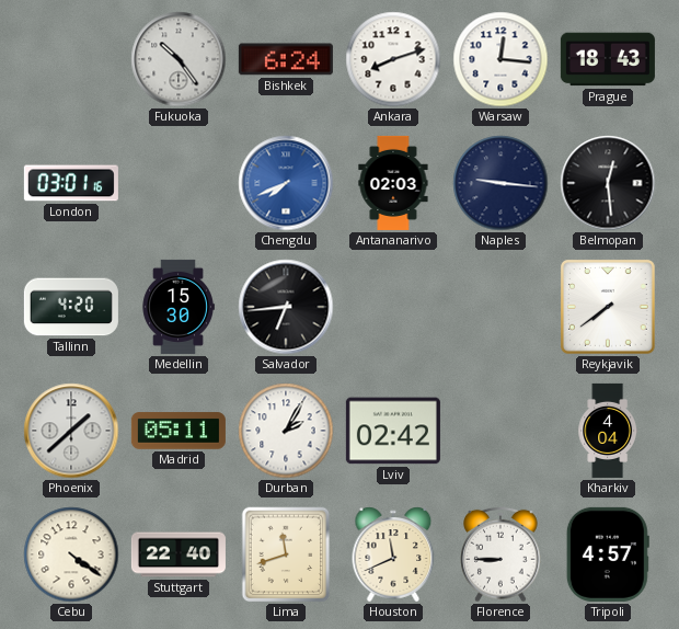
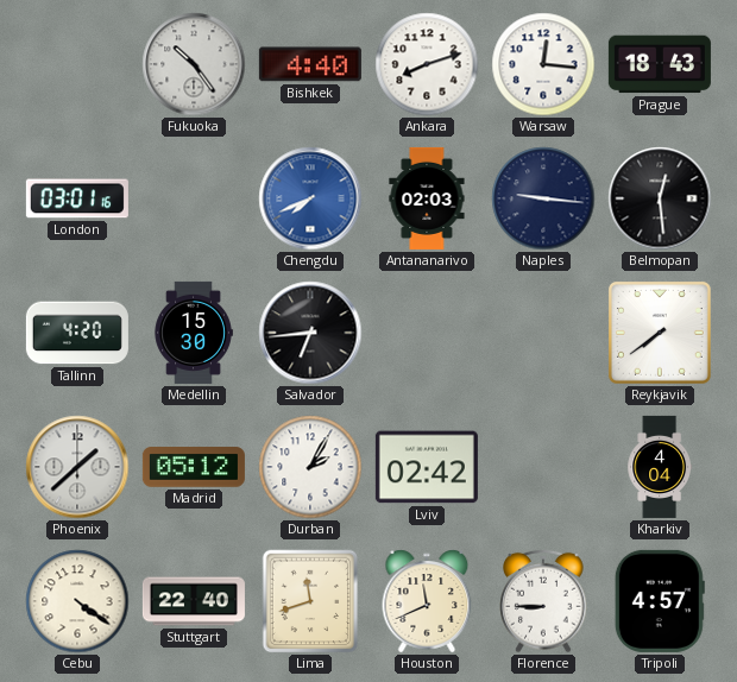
Bishkek: 6:24 -> 4:40
Madrid: 05:11 -> 05:12
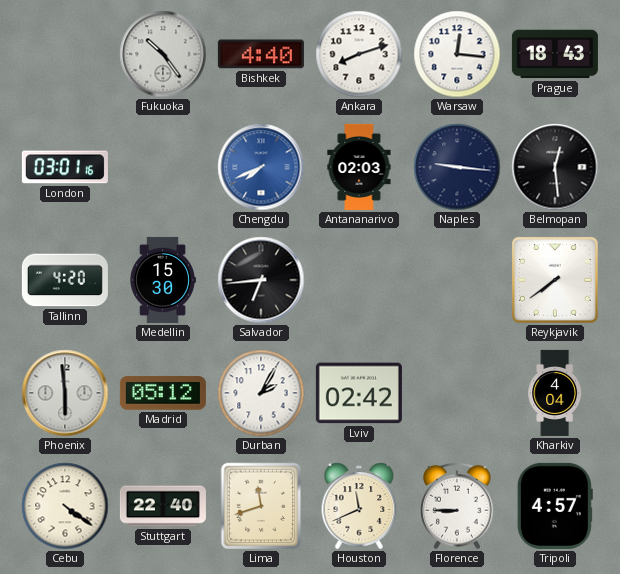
Phoenix: 1:38 -> 5:59
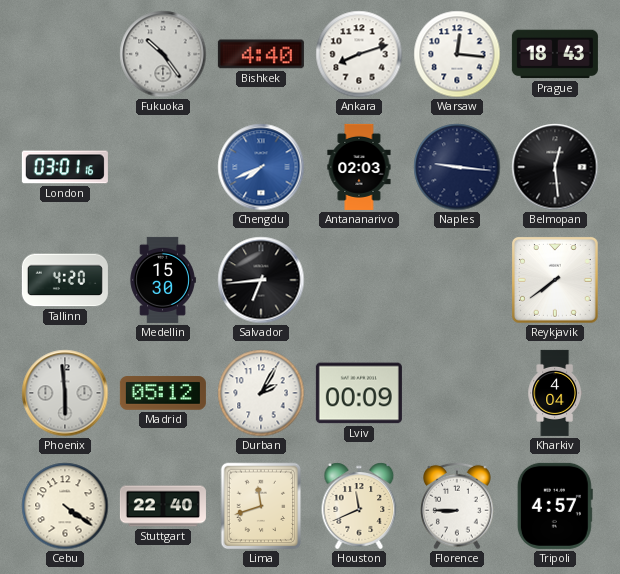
Lviv: 02:42 -> 00:09
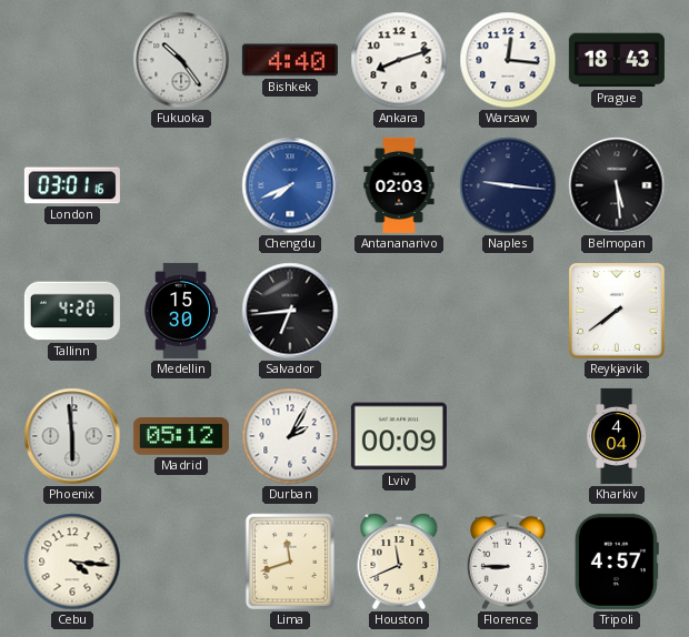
Belmopan: 12:29 -> 5:29
Cebu: 4:21 -> 4:16
Stuttgart: 22:40 -> none
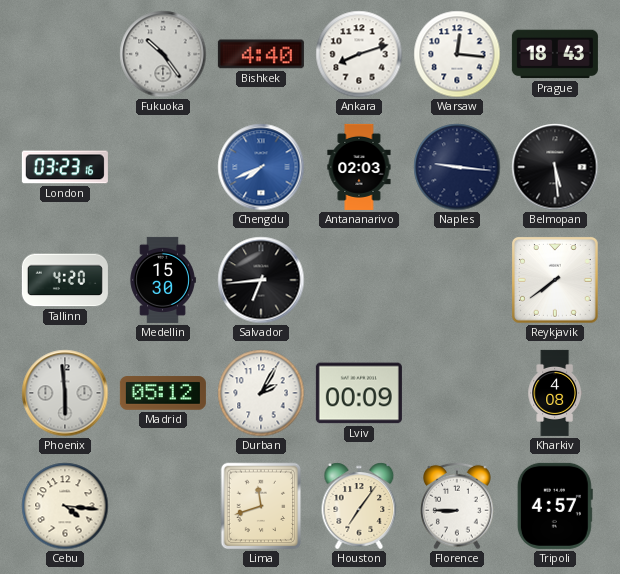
London: 03:01 -> 03:23
Kharkiv: 4:04 -> 4:08
Houston: 11:41 -> 7:06
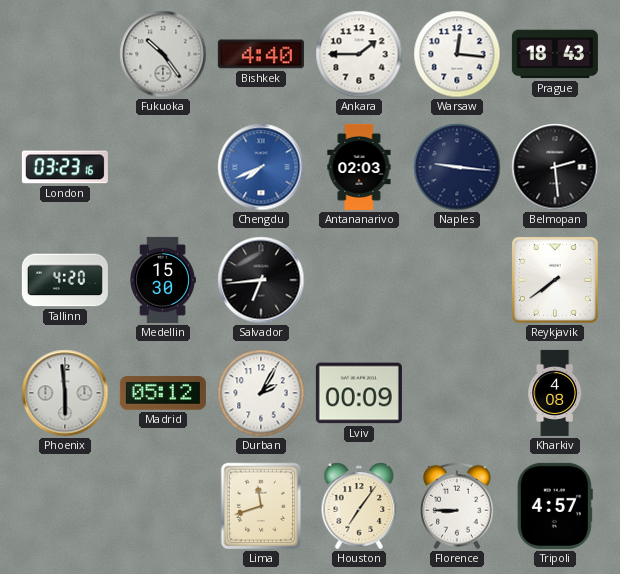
Ankara: 8:12 -> 1:45
Belmopan: 5:29 -> 2:29
Cebu: 4:16 -> none
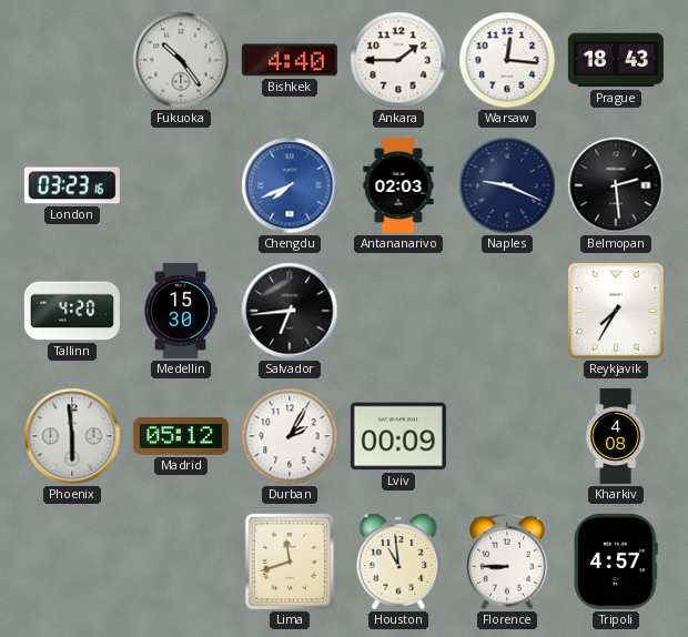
Naples: 9:16 -> 9:19
Reykjavik: 7:39 -> 7:35
Houston: 7:06 -> 10:59
